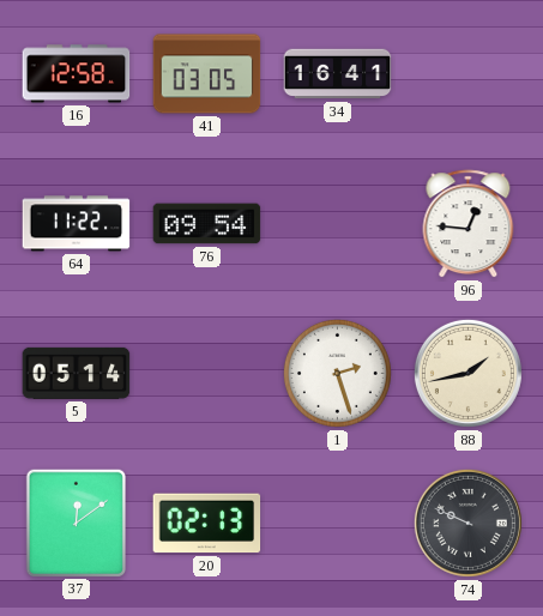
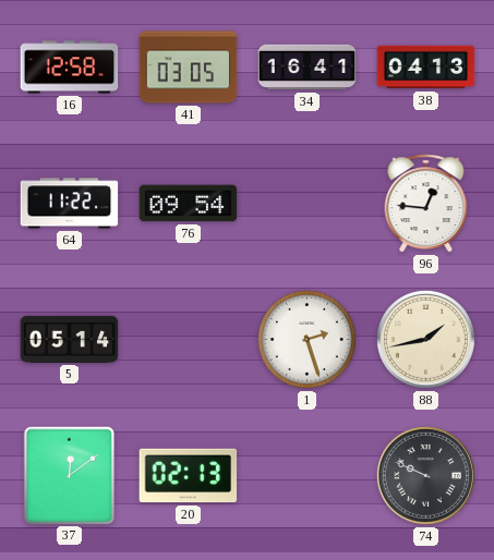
38: none -> 04:13
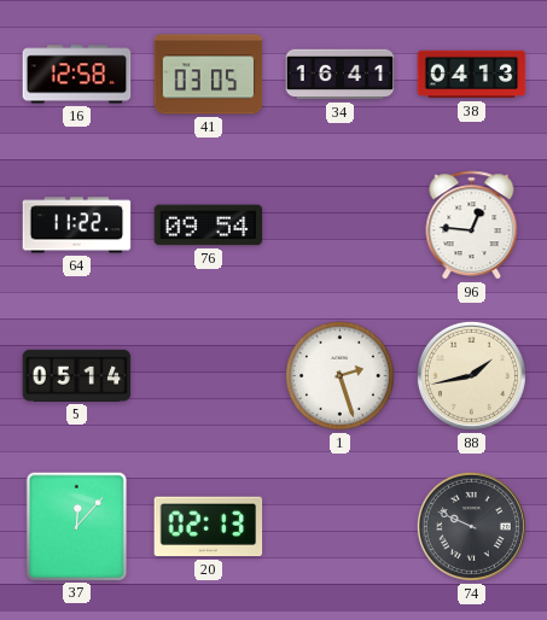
37: 12:09 -> 12:07
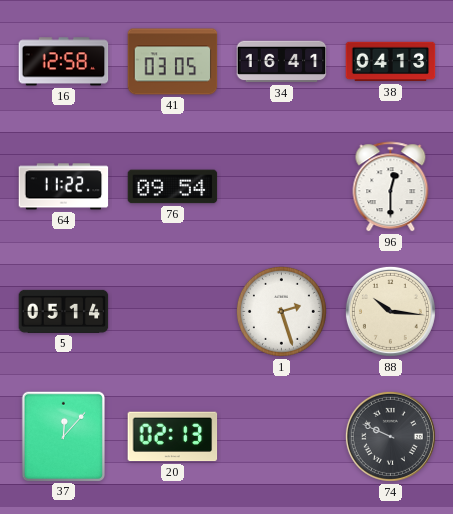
96: 12:46 -> 12:30
88: 1:43 -> 10:16
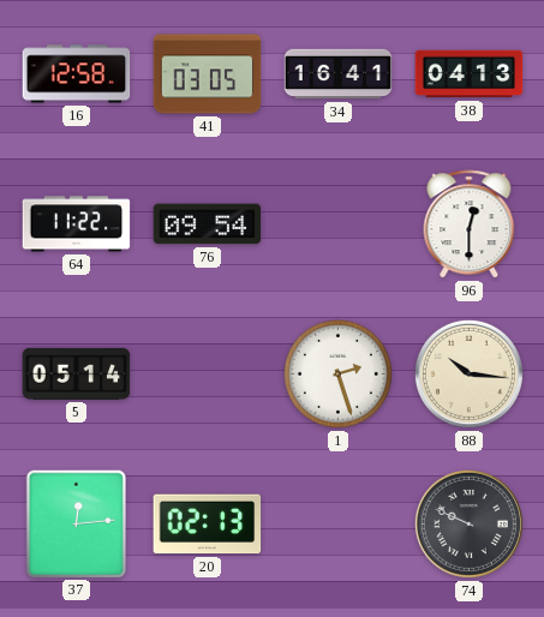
37: 12:07 -> 12:14
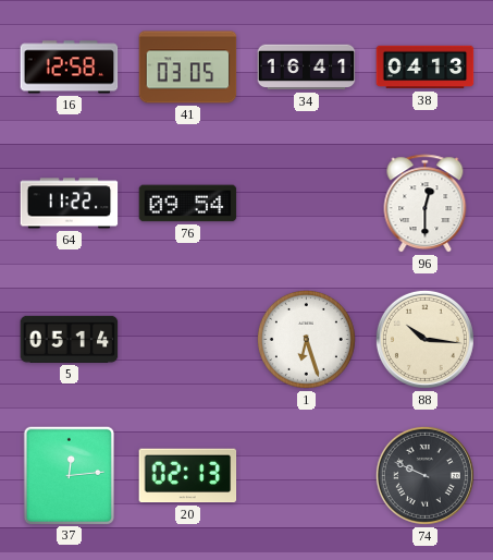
1: 2:27 -> 6:27
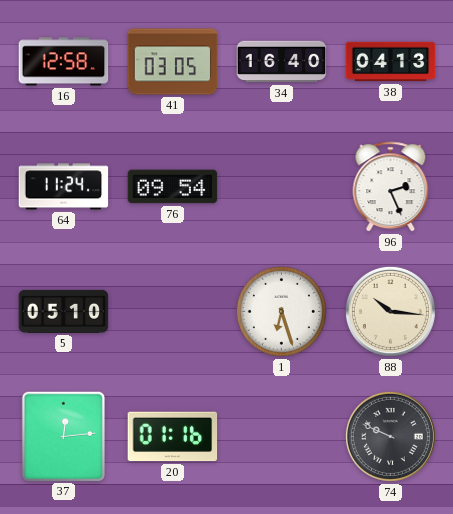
34: 16:41 -> 16:40
64: 11:22 -> 11:24
96: 12:30 -> 2:26
5: 05:14 -> 05:10
20: 02:13 -> 01:16
